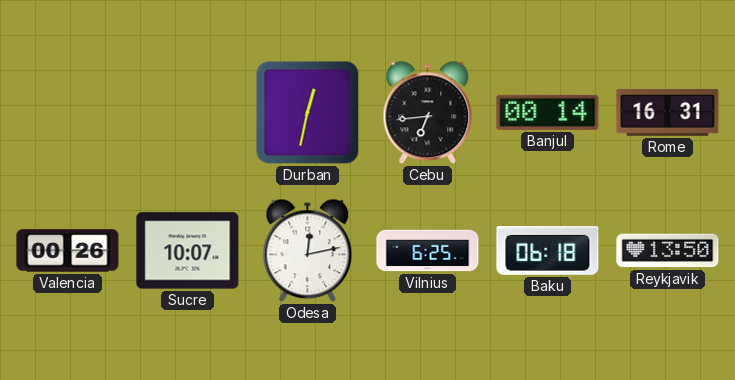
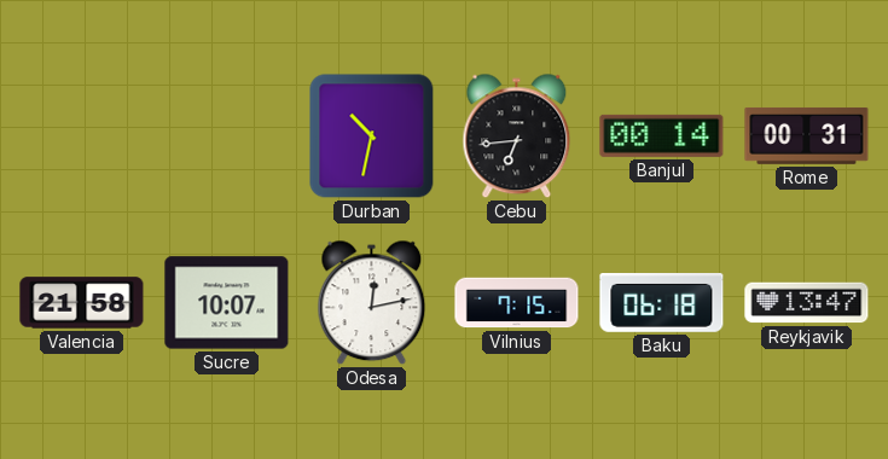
Durban: 12:32 -> 10:32
Rome: 16:31 -> 00:31
Valencia: 00:26 -> 21:58
Vilnius: 6:25 -> 7:15
Reykjavik: 13:50 -> 13:47
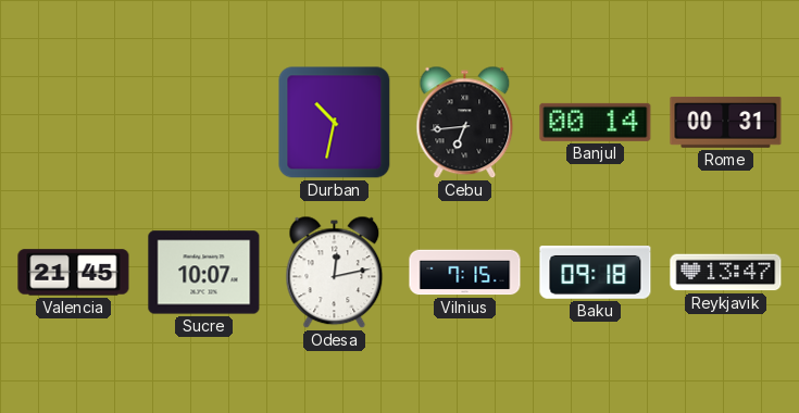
Valencia: 21:58 -> 21:45
Baku: 06:18 -> 09:18
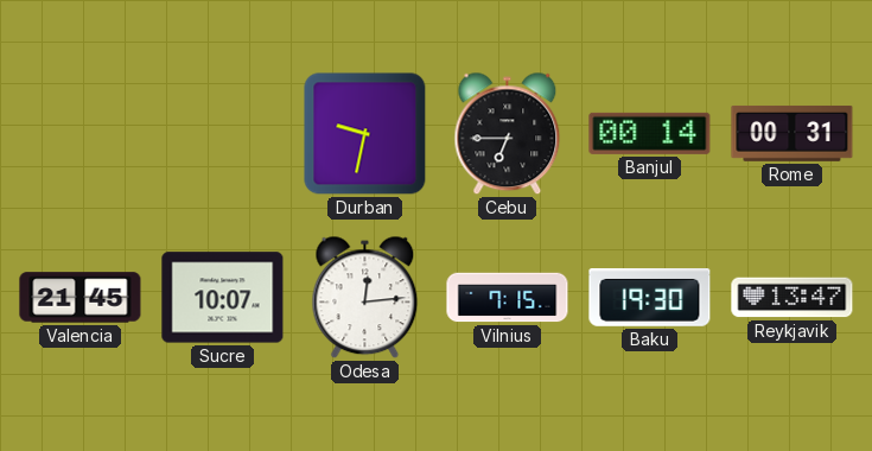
Durban: 10:32 -> 9:32
Cebu: 6:44 -> 6:45
Odesa: 12:13 -> 12:14
Baku: 09:18 -> 19:30
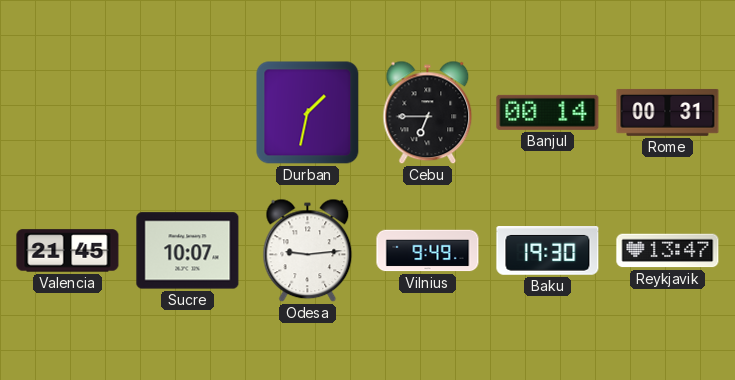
Durban: 9:32 -> 1:32
Odesa: 12:14 -> 9:14
Vilnius: 7:15 -> 9:49
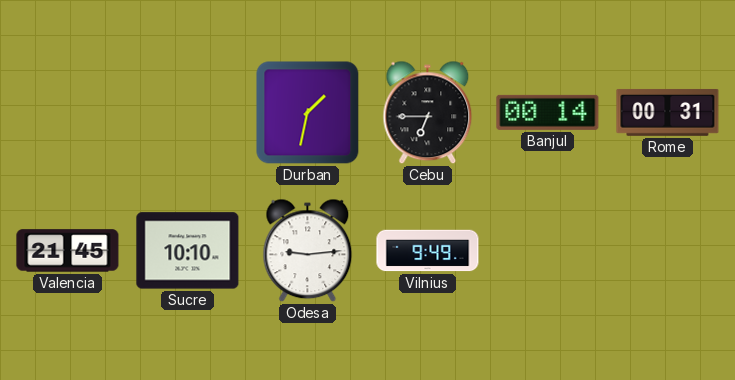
Sucre: 10:07 -> 10:10
Baku: 19:30 -> none
Reykjavik: 13:47 -> none
